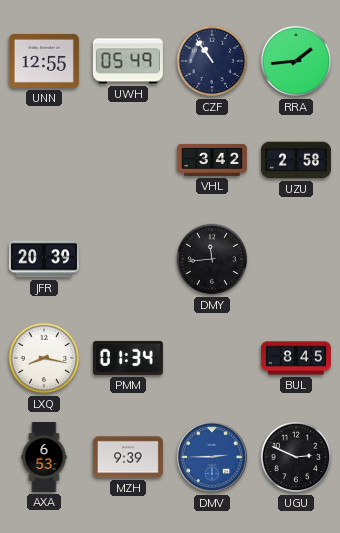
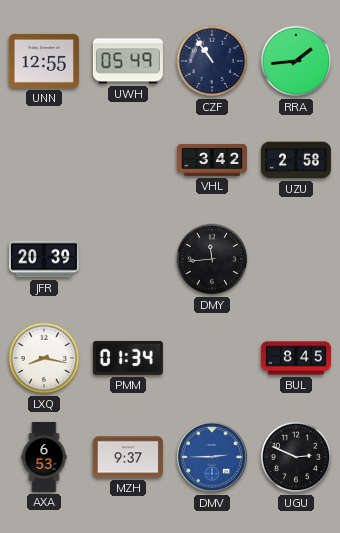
MZH: 9:39 -> 9:37
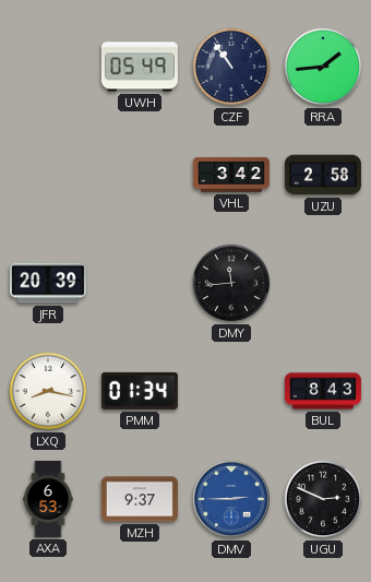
UNN: 12:55 -> none
BUL: 8:45 -> 8:43
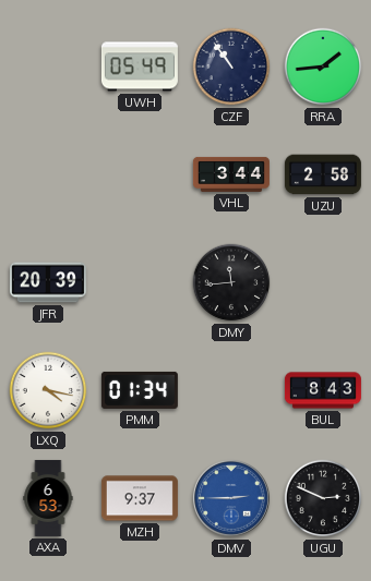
VHL: 3:42 -> 3:44
LXQ: 8:17 -> 4:17
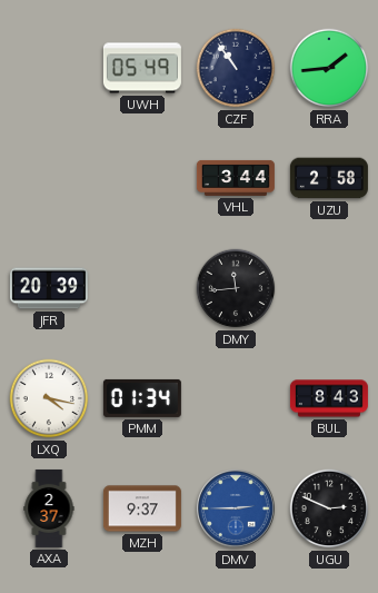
AXA: 6:53 -> 2:37
